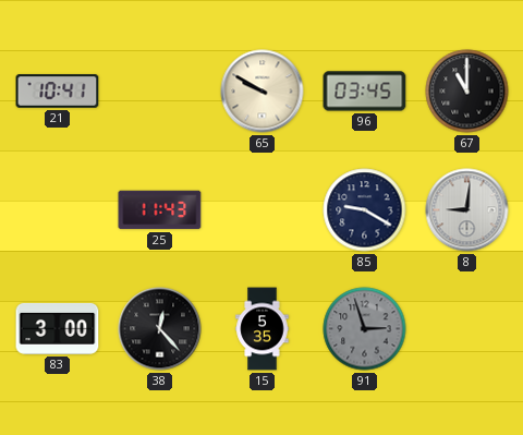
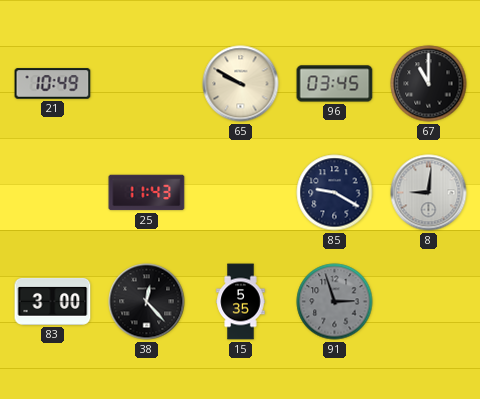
21: 10:41 -> 10:49
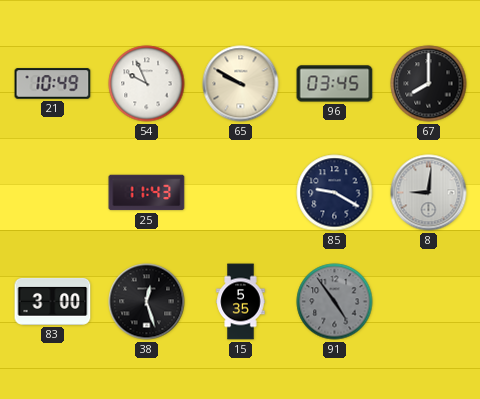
54: none -> 9:56
67: 11:00 -> 8:00
38: 12:23 -> 12:27
91: 2:57 -> 4:54
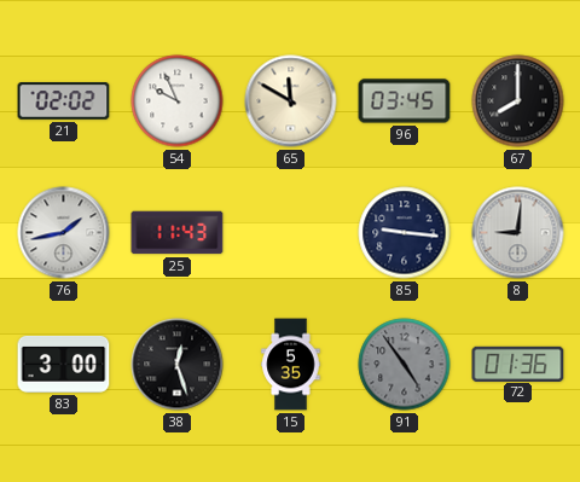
21: 10:49 -> 02:02
65: 9:50 -> 11:50
76: none -> 1:43
85: 9:20 -> 9:16
72: none -> 01:36
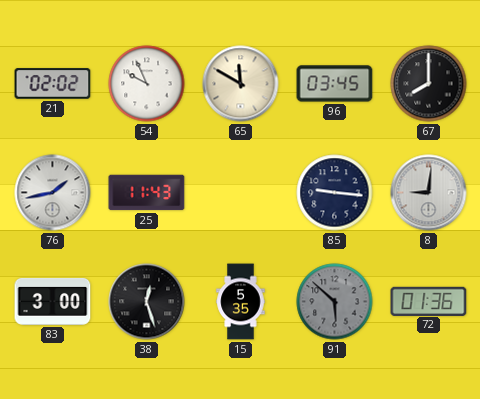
91: 4:54 -> 5:52
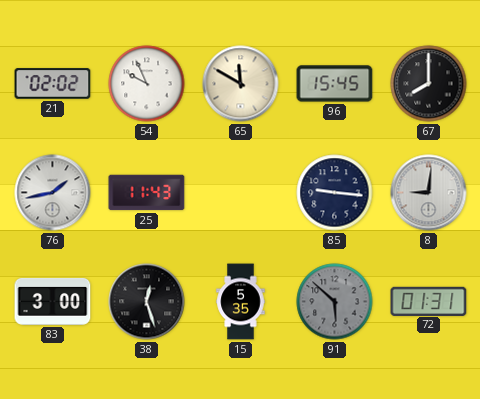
96: 03:45 -> 15:45
72: 01:36 -> 01:31
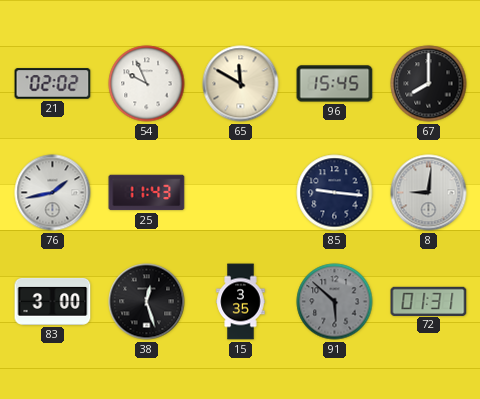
15: 5:35 -> 3:35
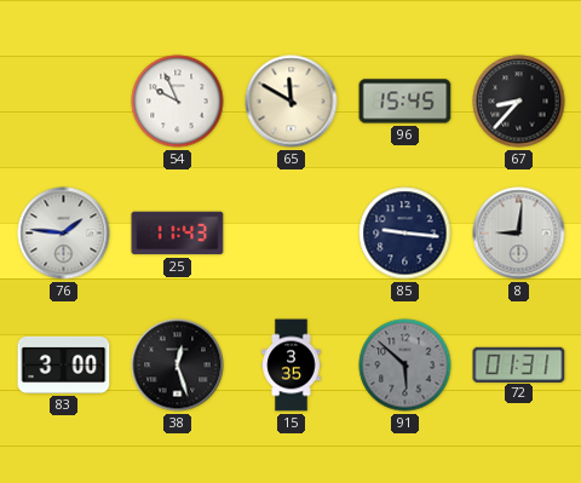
21: 02:02 -> none
67: 8:00 -> 8:37
76: 1:43 -> 1:46
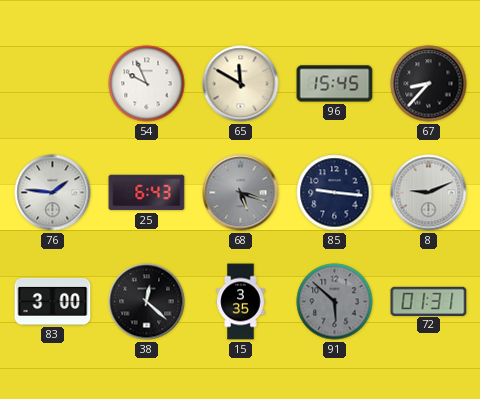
25: 11:43 -> 6:43
68: none -> 5:18
8: 9:01 -> 9:11
38: 12:27 -> 12:22
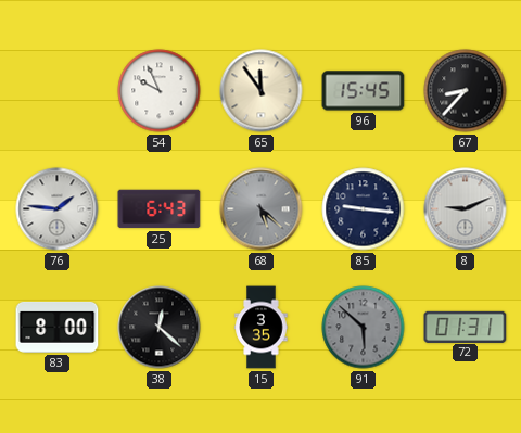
65: 11:50 -> 11:54
68: 5:18 -> 5:22
83: 3:00 -> 8:00
